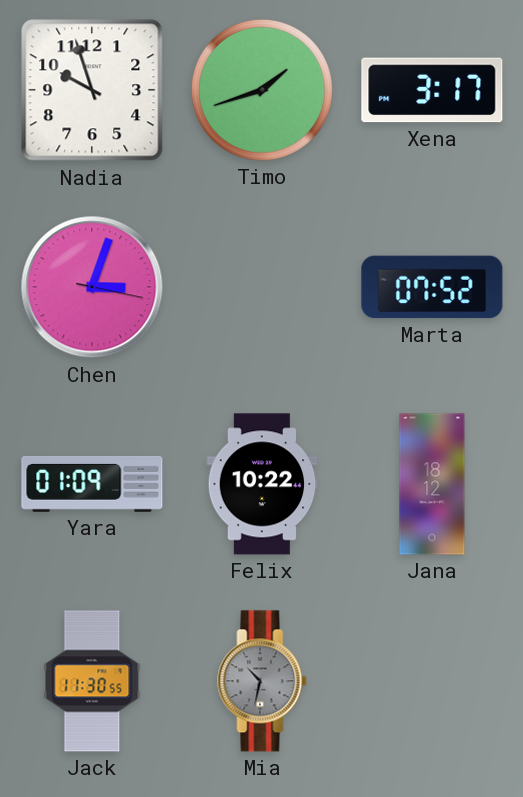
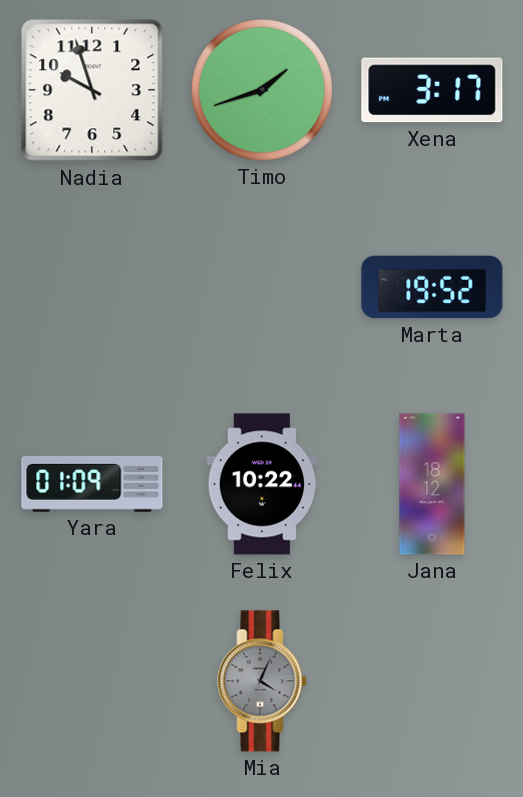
Chen: 3:03 -> none
Marta: 07:52 -> 19:52
Jack: 11:30 -> none
Mia: 10:32 -> 4:04
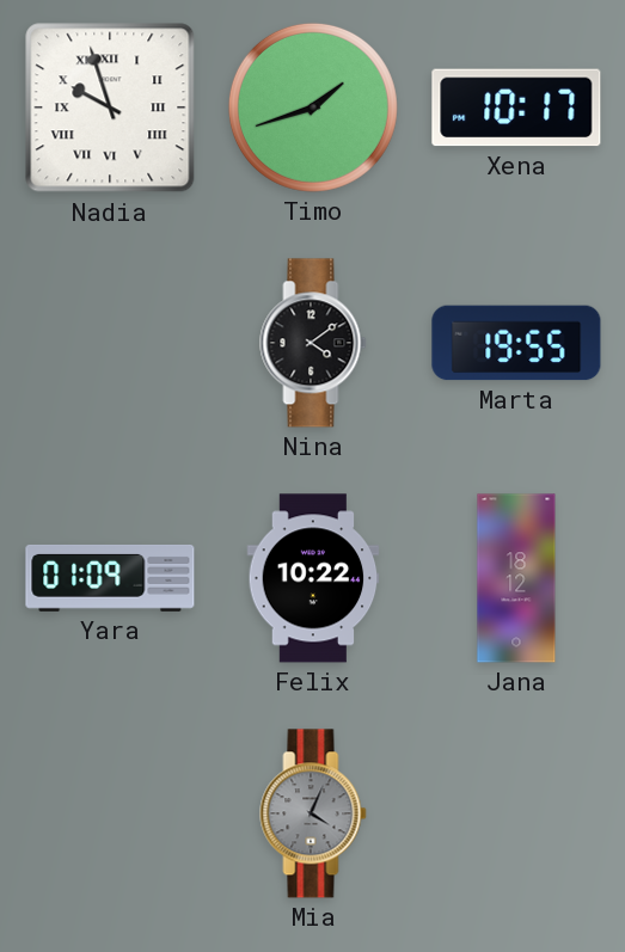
Nadia numerals: Arabic -> Roman
Xena: 3:17 -> 10:17
Nina: none -> 4:09
Marta: 19:52 -> 19:55
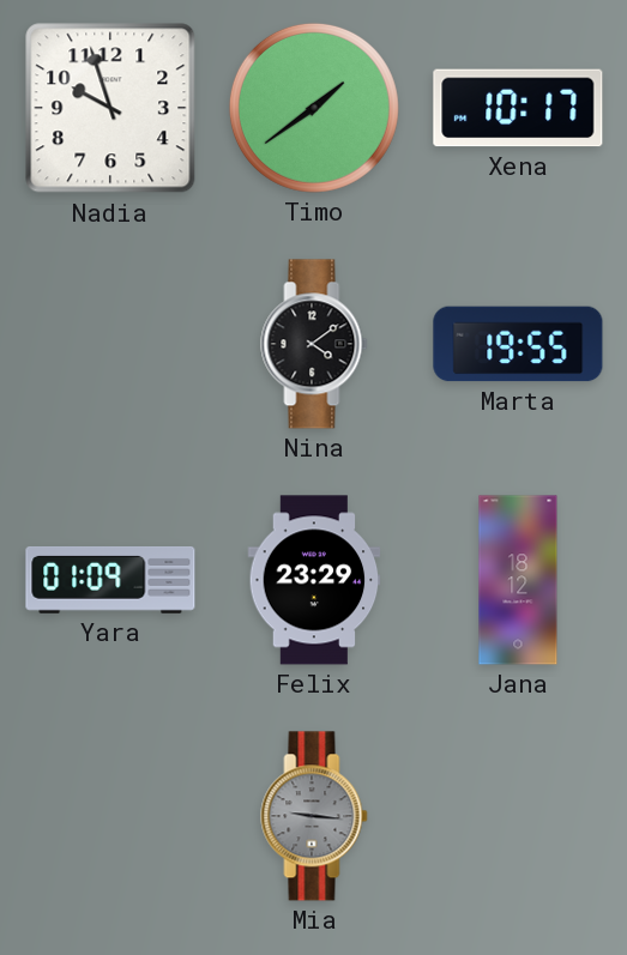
Nadia numerals: Roman -> Arabic
Timo: 1:42 -> 1:39
Felix: 10:22 -> 23:29
Mia: 4:04 -> 9:16
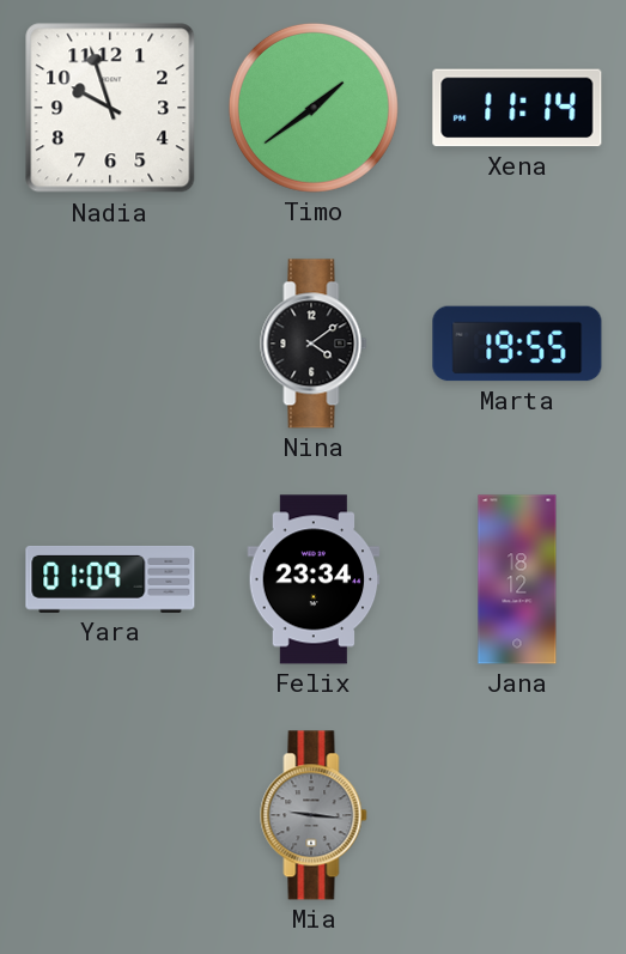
Xena: 10:17 -> 11:14
Felix: 23:29 -> 23:34
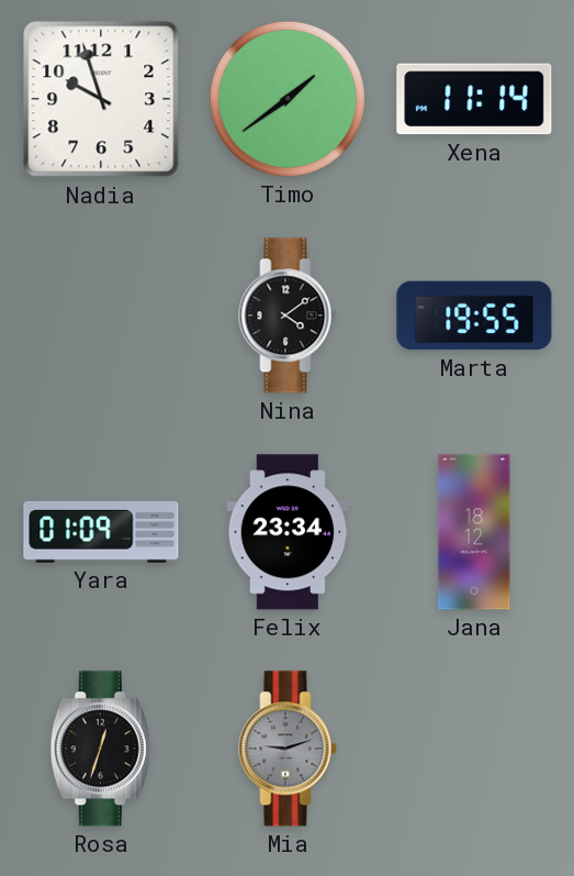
Rosa: none -> 12:33
Mia: 9:16 -> 9:12
